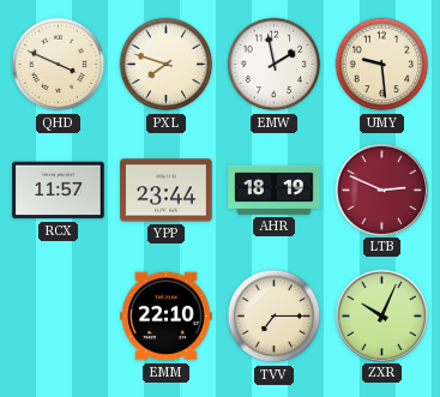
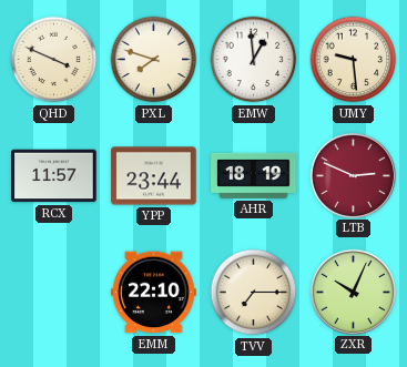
EMW: 1:58 -> 12:59
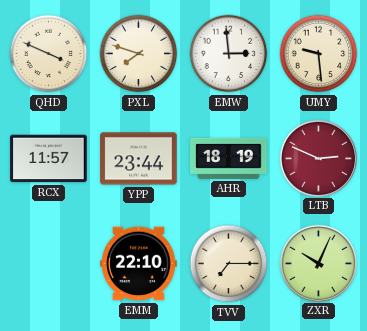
EMW: 12:59 -> 2:59
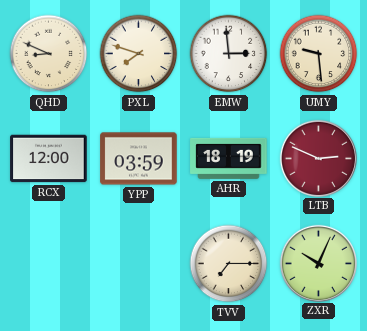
QHD: 3:49 -> 8:49
RCX: 11:57 -> 12:00
YPP: 23:44 -> 03:59
EMM: 22:10 -> none
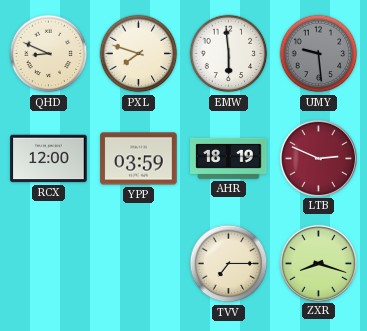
EMW: 2:59 -> 5:59
UMY dial: cream -> grey
ZXR: 10:04 -> 8:18
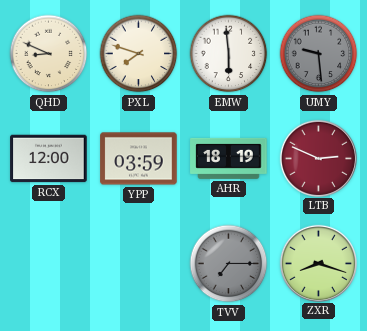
TVV dial: cream -> grey
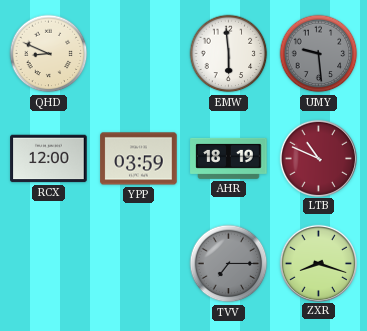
PXL: 7:48 -> none
LTB: 2:49 -> 10:49
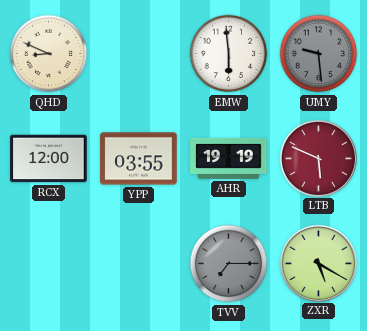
YPP: 03:59 -> 03:55
AHR: 18:19 -> 19:19
LTB: 10:49 -> 5:49
ZXR: 8:18 -> 5:20
